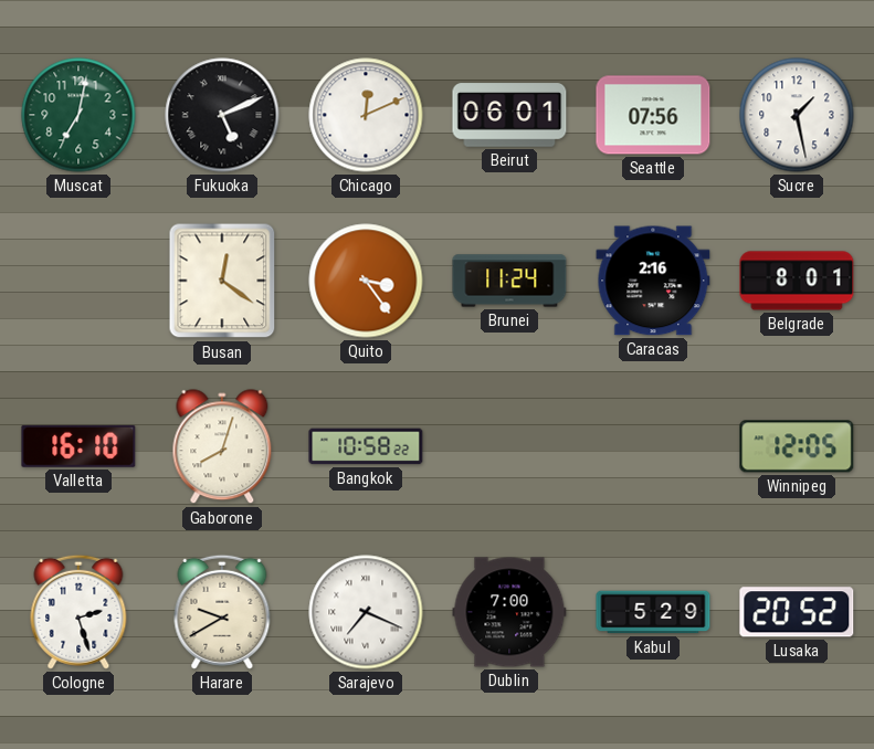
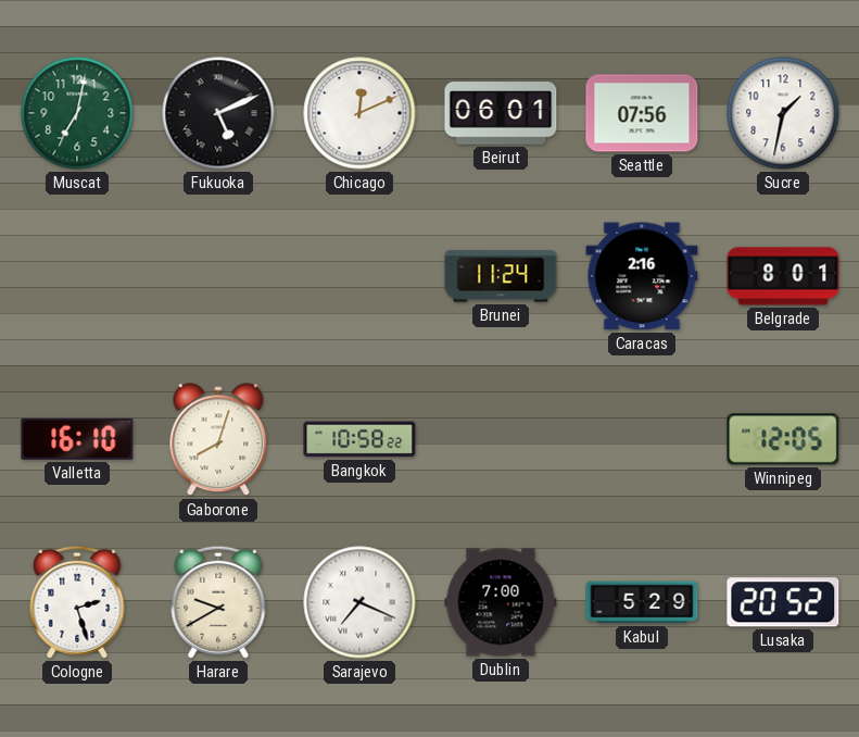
Sucre: 1:28 -> 1:32
Busan: 12:21 -> none
Quito: 3:24 -> none
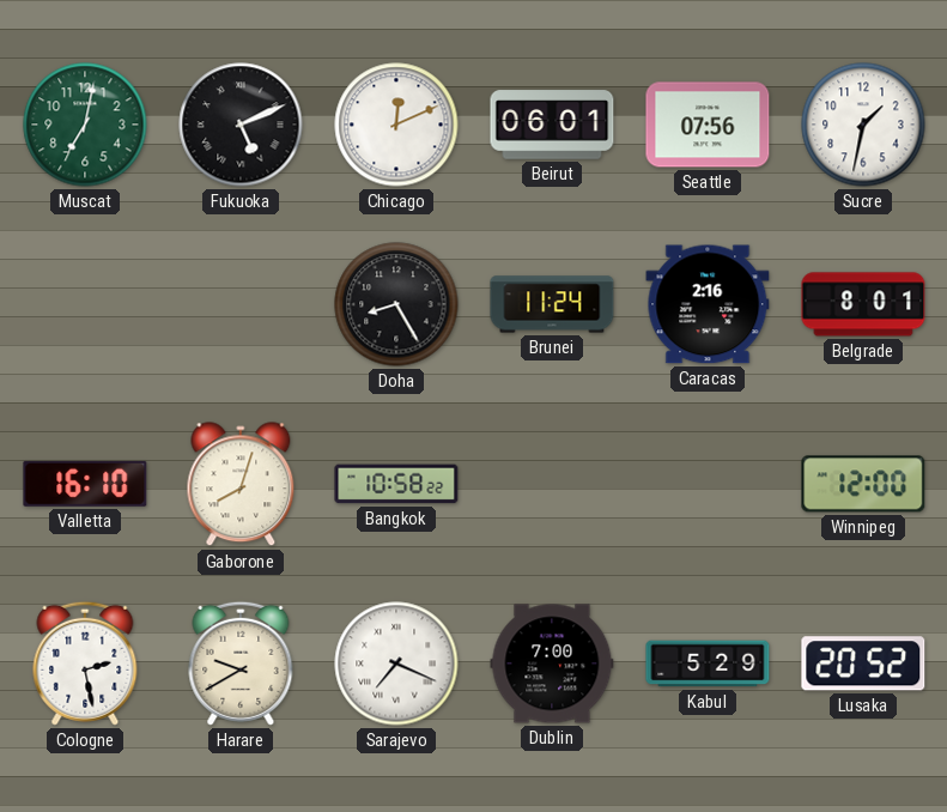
Doha: none -> 8:25
Winnipeg: 12:05 -> 12:00
Cologne: 2:27 -> 2:28
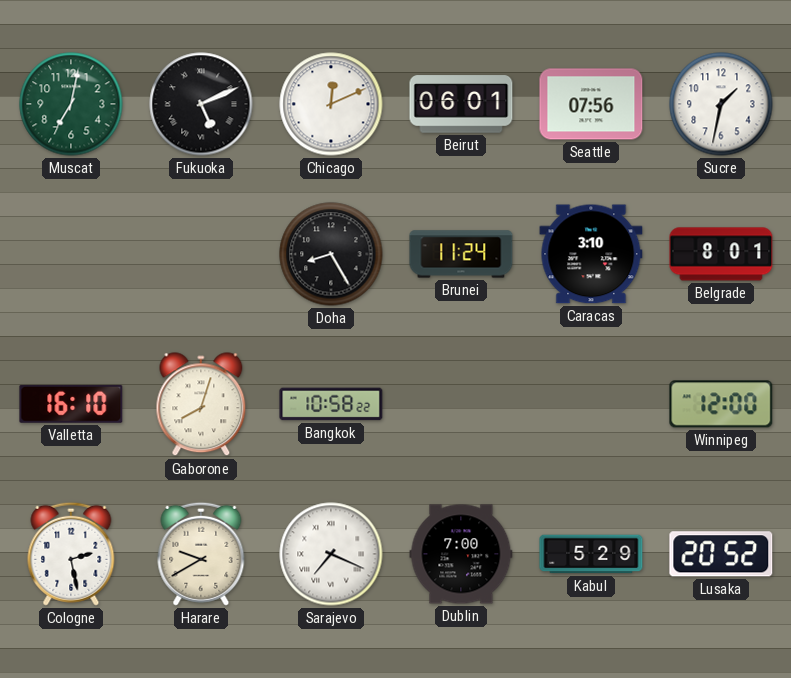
Caracas: 2:16 -> 3:10
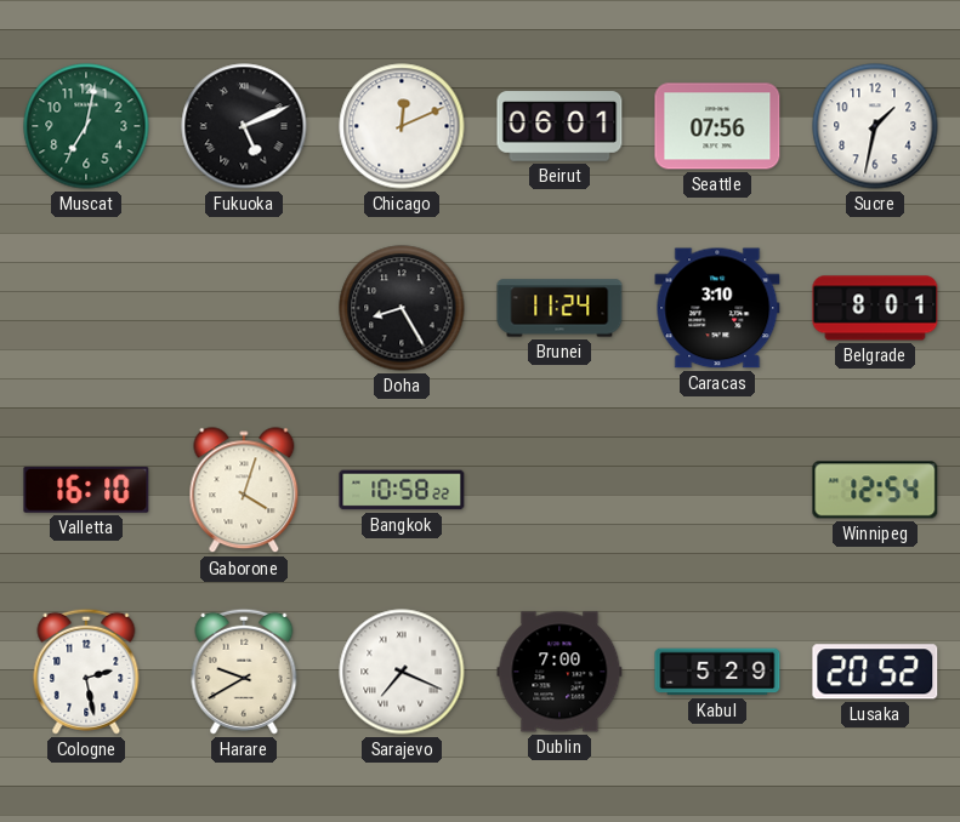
Gaborone: 8:03 -> 4:03
Winnipeg: 12:00 -> 12:54
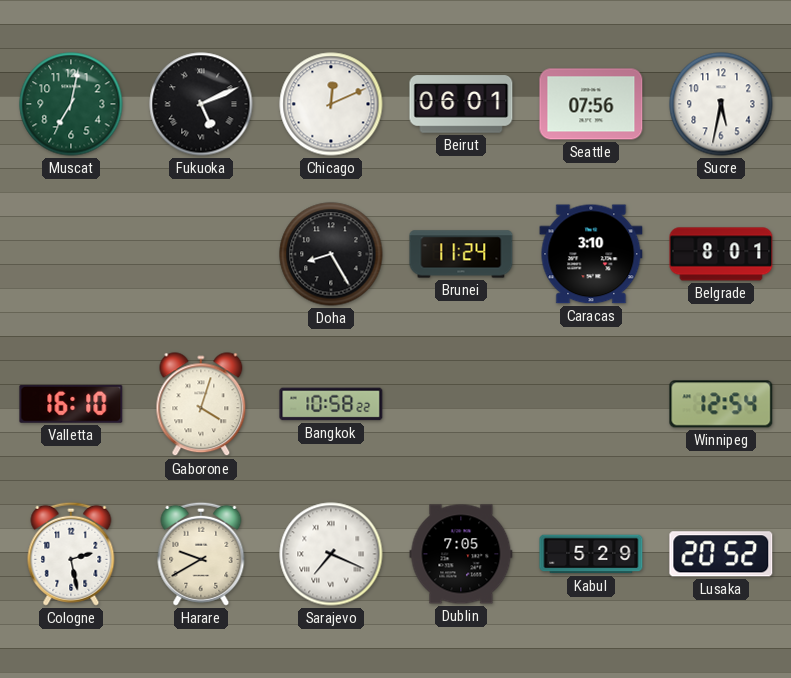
Sucre: 1:32 -> 5:32
Dublin: 7:00 -> 7:05
